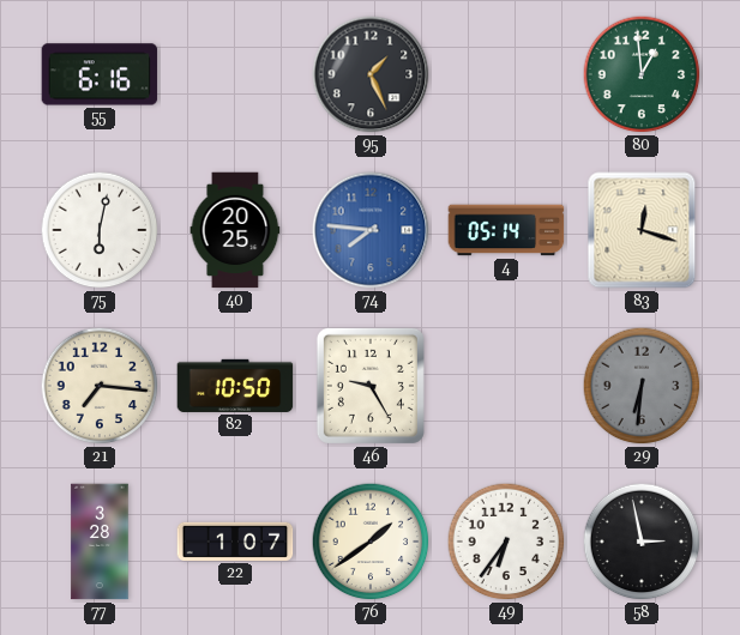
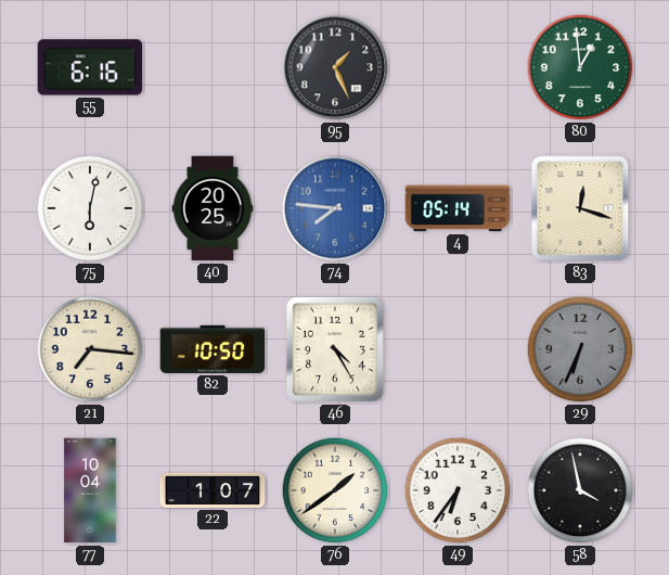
46: 9:25 -> 4:25
29: 6:31 -> 6:34
77: 3:28 -> 10:04
58: 2:58 -> 3:58
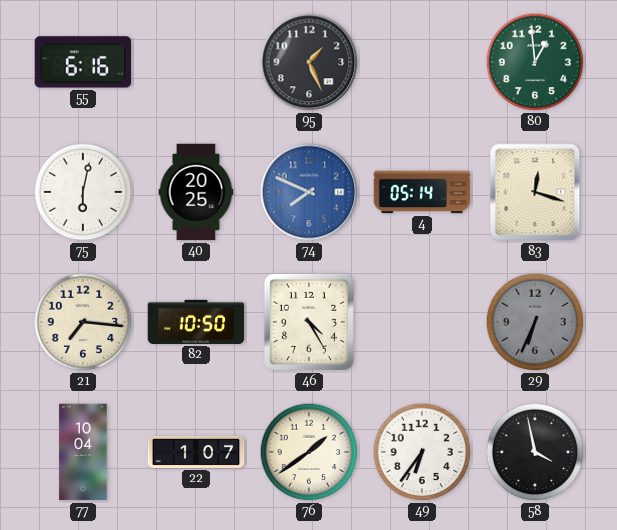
74: 7:46 -> 7:49
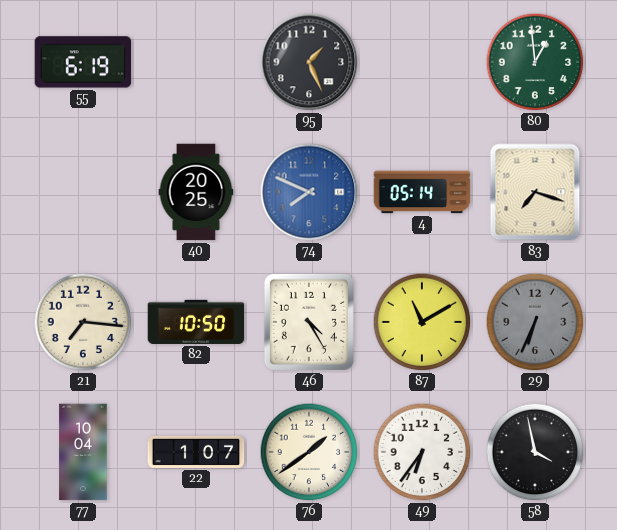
55: 6:16 -> 6:19
75: 6:02 -> none
83: 12:18 -> 7:18
87: none -> 11:10
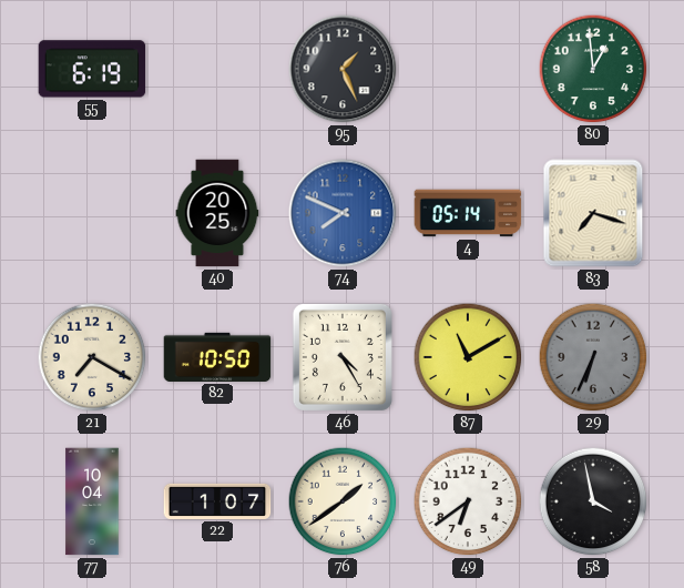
21: 7:16 -> 7:20
49: 6:36 -> 6:39
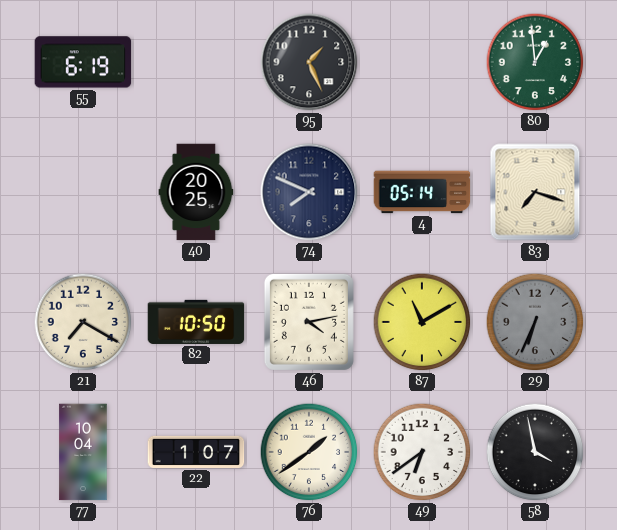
74 dial: blue -> navy
46: 4:25 -> 4:13
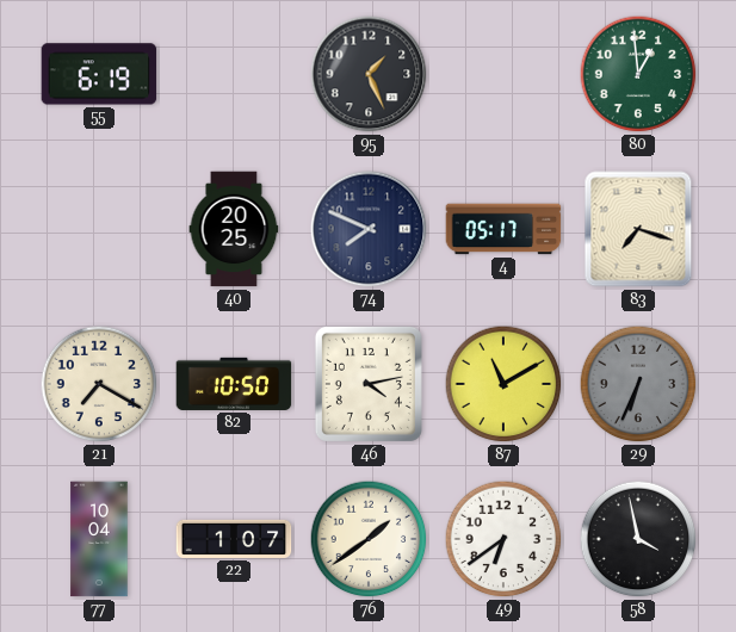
4: 05:14 -> 05:17
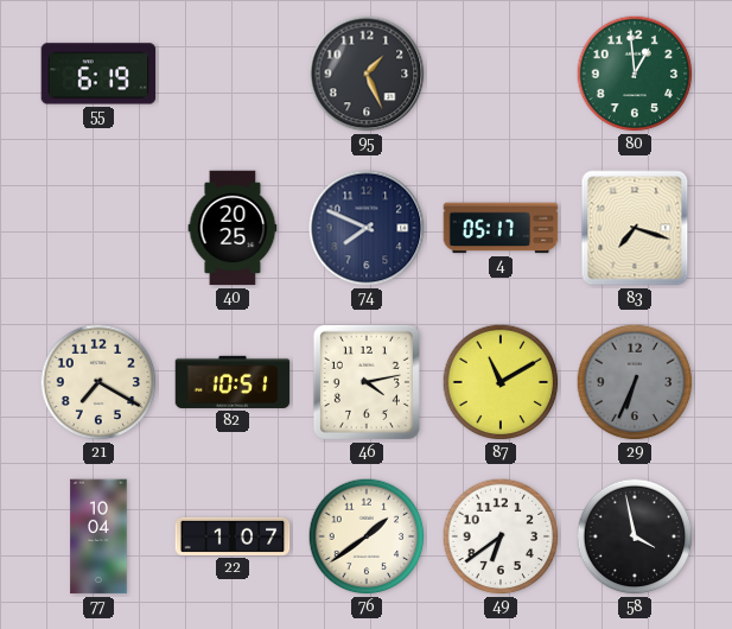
82: 10:50 -> 10:51
